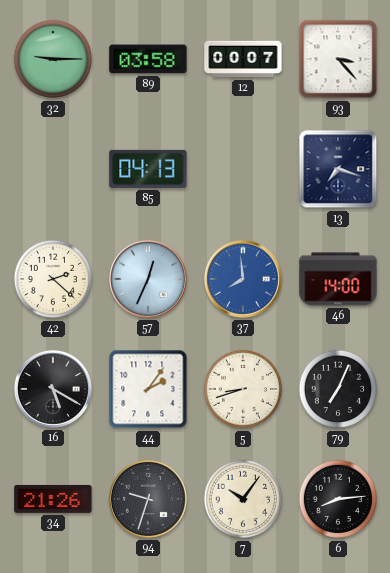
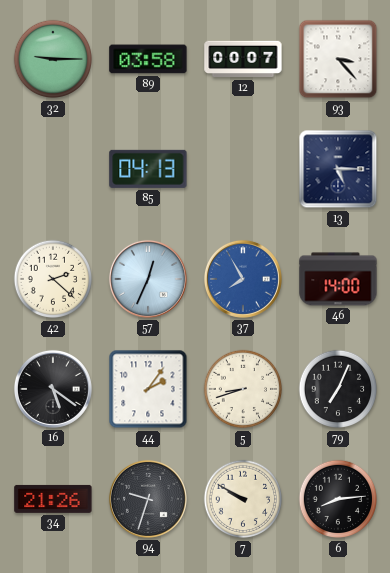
13: 7:18 -> 5:15
37: 7:59 -> 7:55
16: 5:20 -> 5:21
7: 10:06 -> 9:50
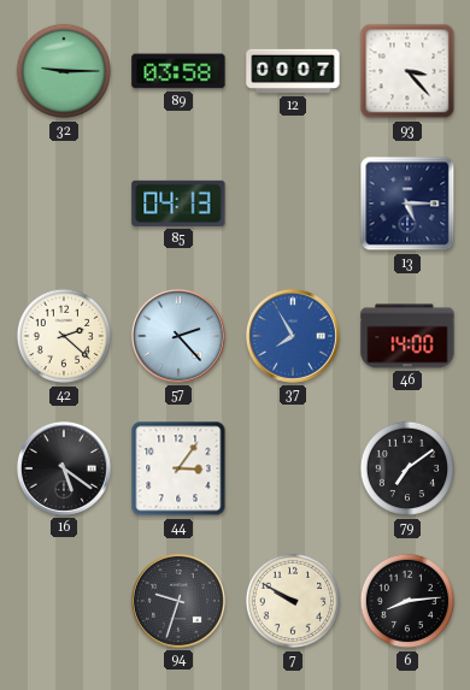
57: 12:34 -> 2:23
44: 2:06 -> 3:06
5: 8:42 -> none
79: 7:04 -> 7:09
34: 21:26 -> none
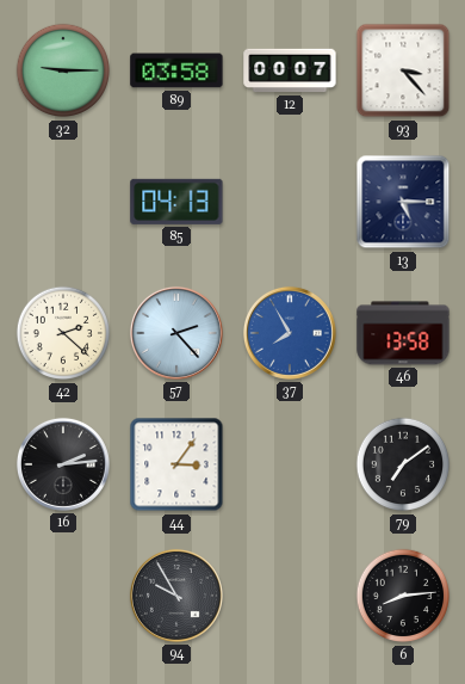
46: 14:00 -> 13:58
16: 5:21 -> 2:14
94: 9:33 -> 9:55
7: 9:50 -> none
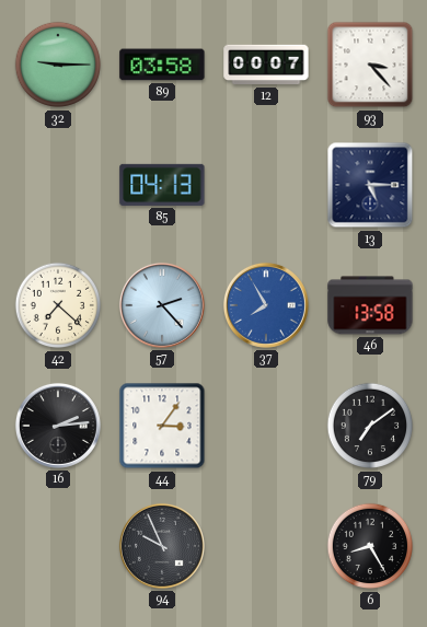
42: 2:22 -> 7:22
94: 9:55 -> 9:56
6: 8:14 -> 8:25
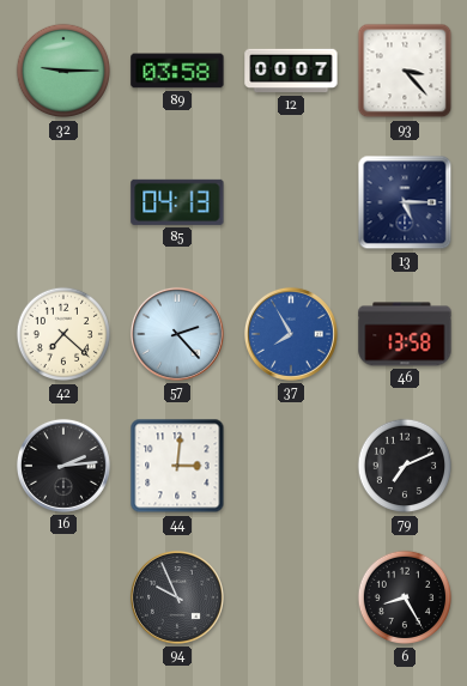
44: 3:06 -> 3:01
79: 7:09 -> 7:11
